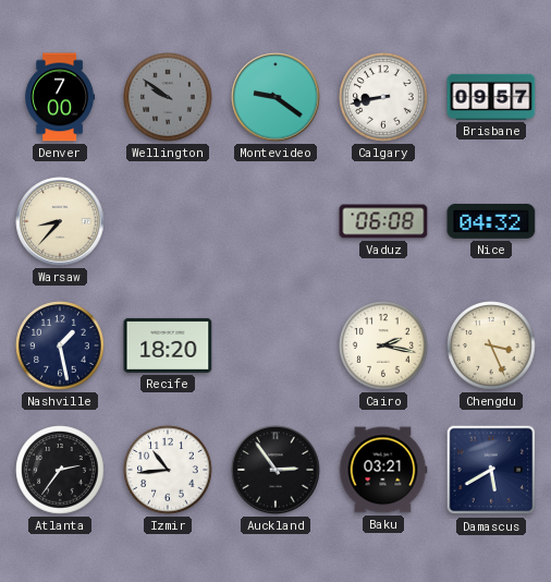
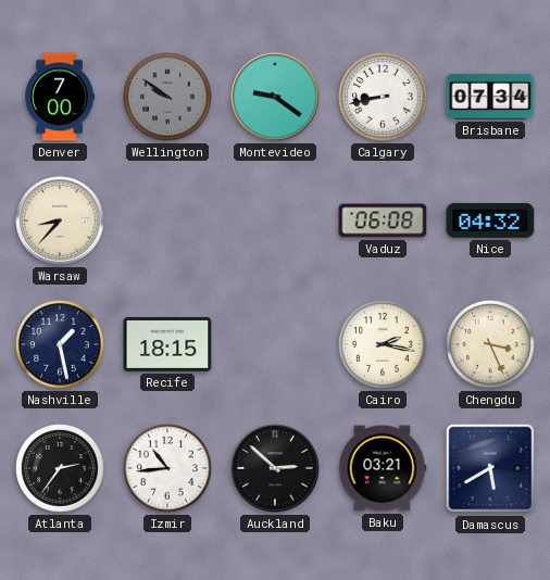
Brisbane: 09:57 -> 07:34
Recife: 18:20 -> 18:15
Auckland: 2:54 -> 2:52
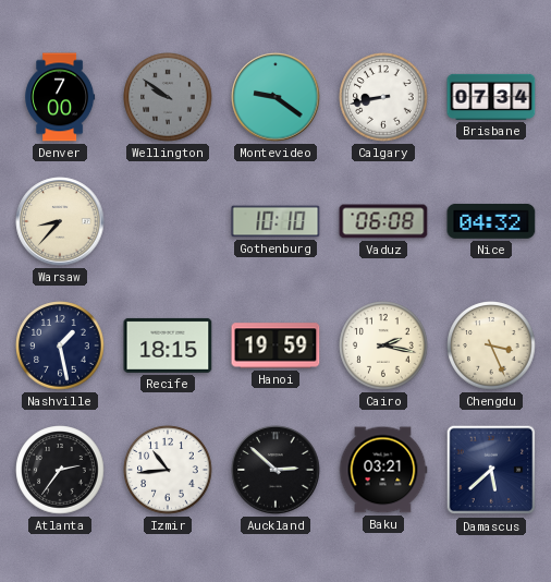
Gothenburg: none -> 10:10
Hanoi: none -> 19:59
Damascus: 5:40 -> 5:38
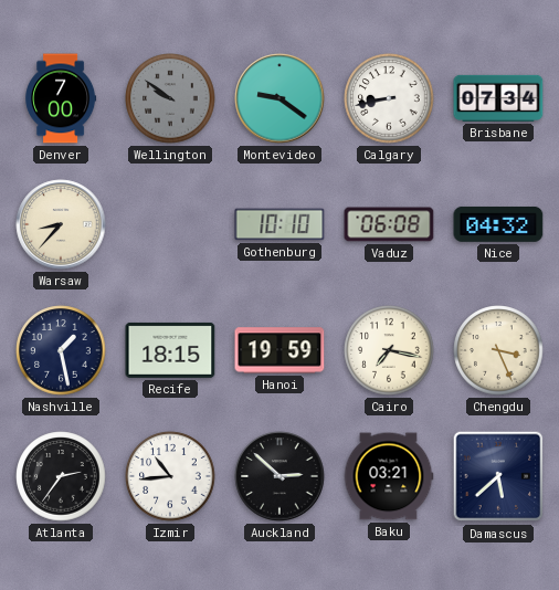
Cairo: 2:17 -> 7:17
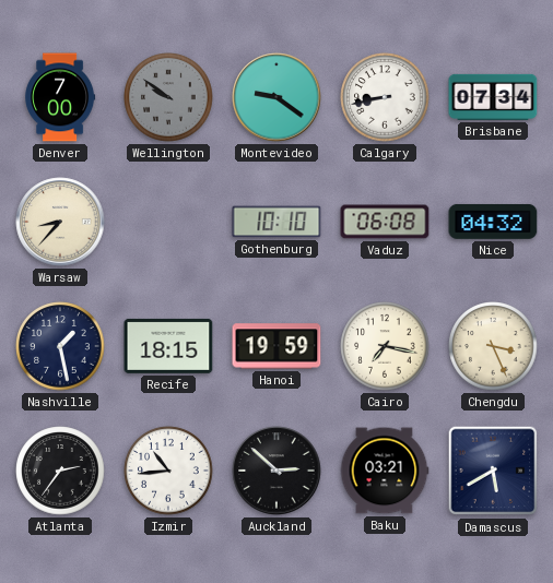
Damascus: 5:38 -> 5:40
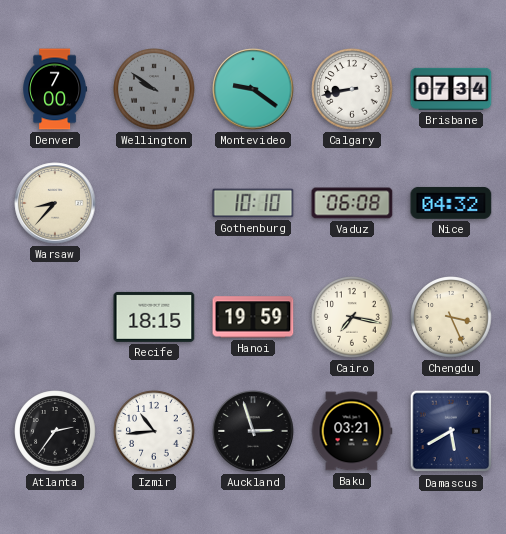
Nashville: 1:28 -> none
Auckland: 2:52 -> 2:57
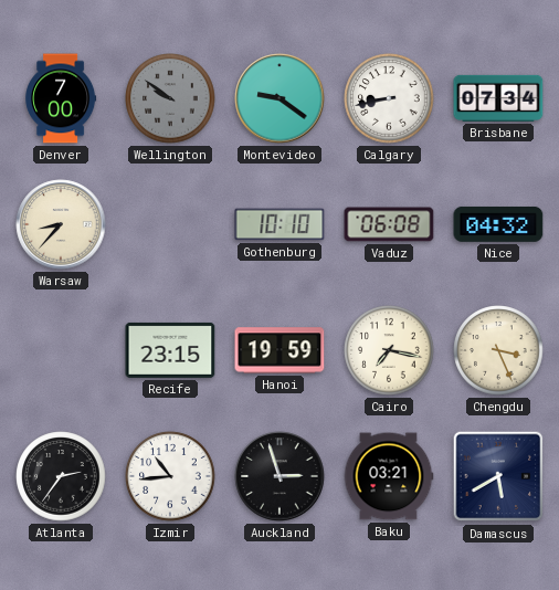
Recife: 18:15 -> 23:15
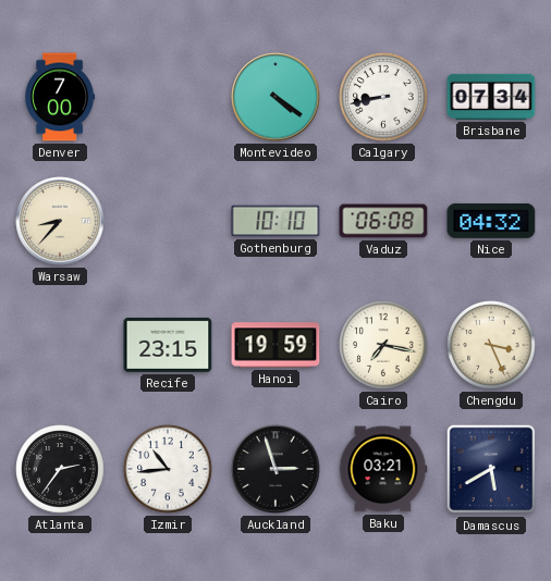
Wellington: 9:51 -> none
Montevideo: 9:21 -> 4:21
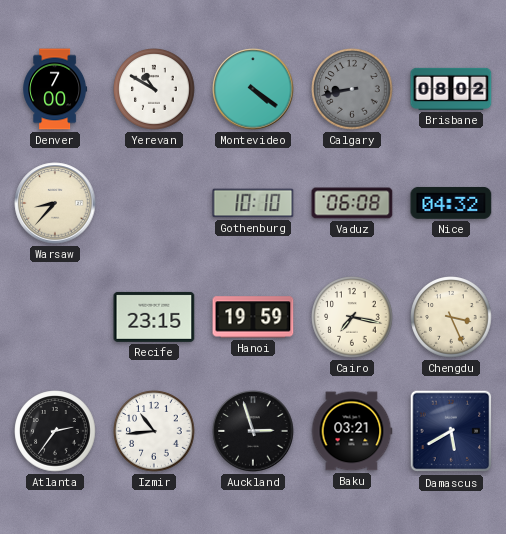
Yerevan: none -> 10:50
Calgary dial: white -> grey
Brisbane: 07:34 -> 08:02
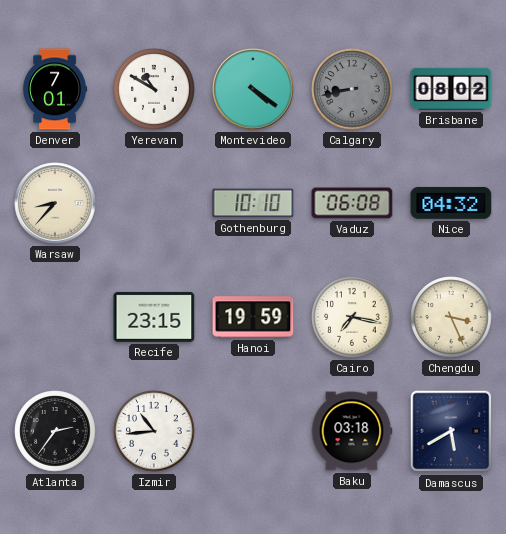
Denver: 7:00 -> 7:01
Auckland: 2:57 -> none
Baku: 03:21 -> 03:18
